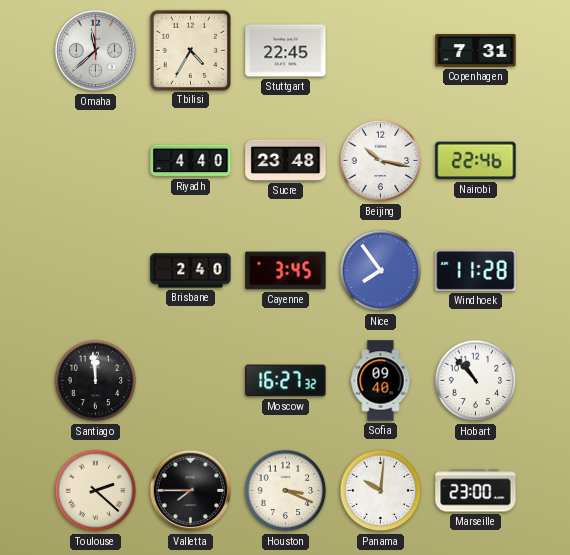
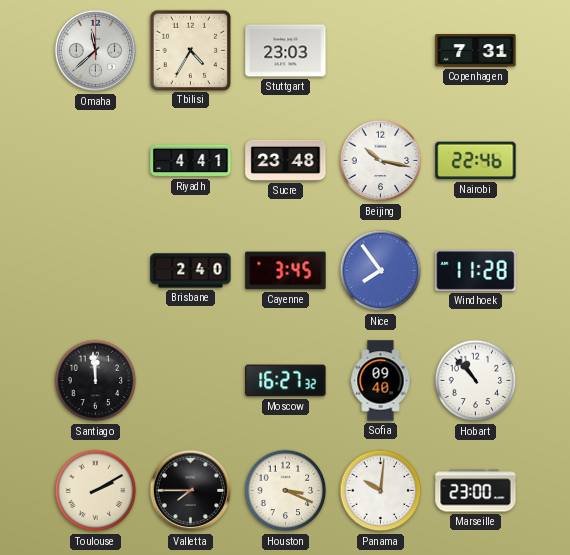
Stuttgart: 22:45 -> 23:03
Riyadh: 4:40 -> 4:41
Toulouse: 2:22 -> 2:10
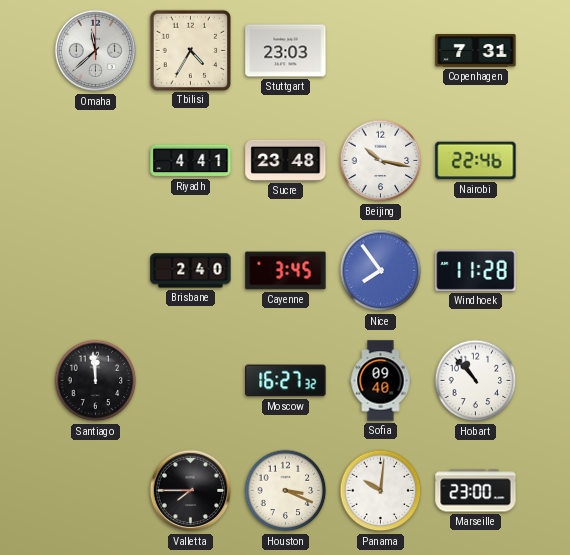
Toulouse: 2:10 -> none
